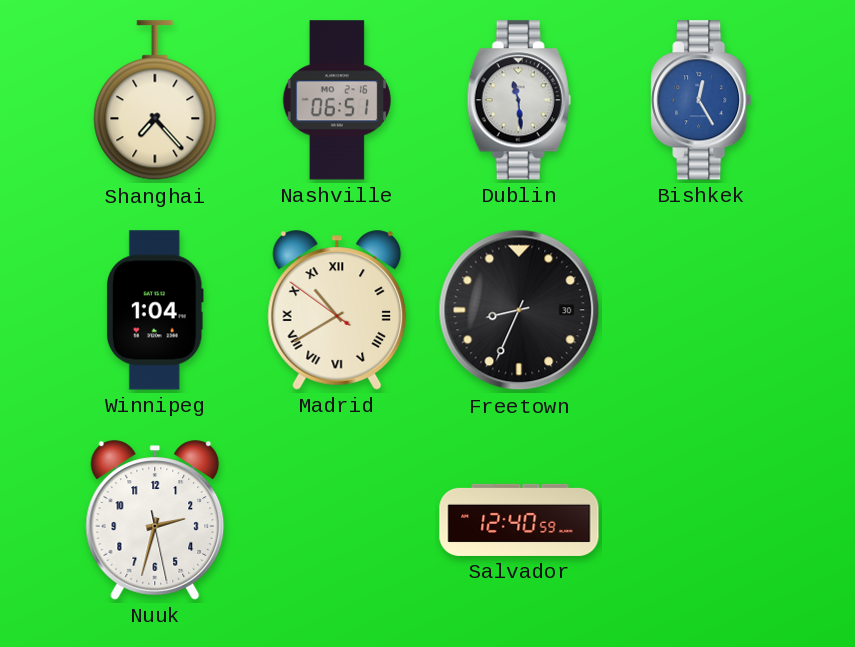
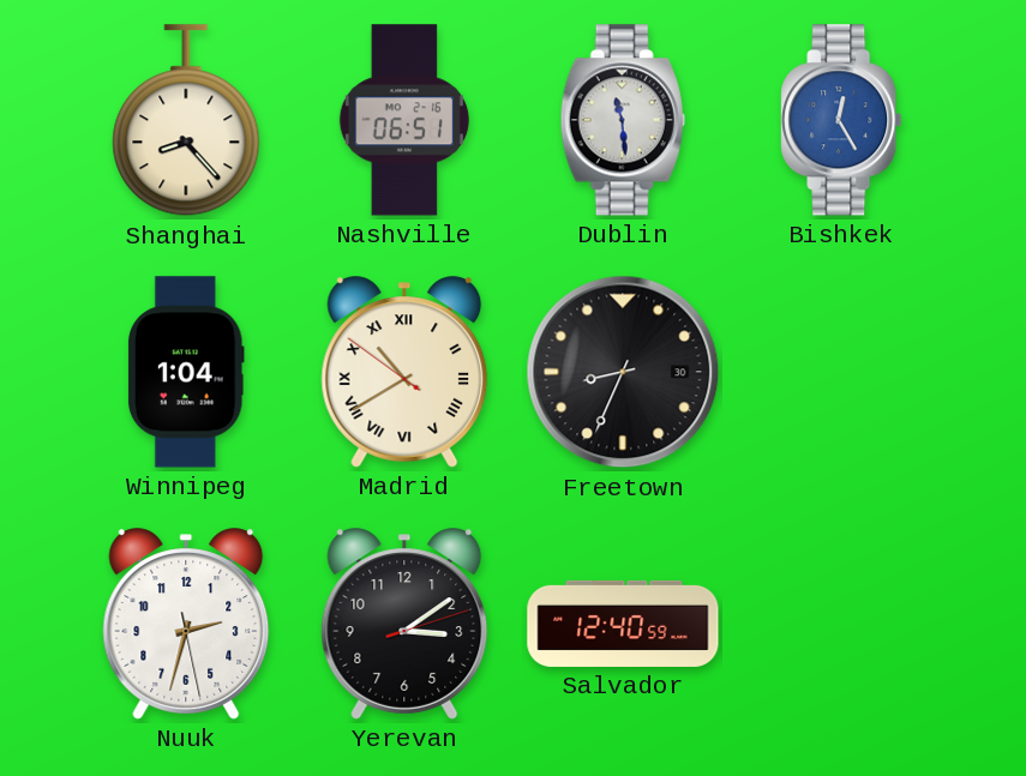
Shanghai: 7:23 -> 8:23
Yerevan: none -> 3:09
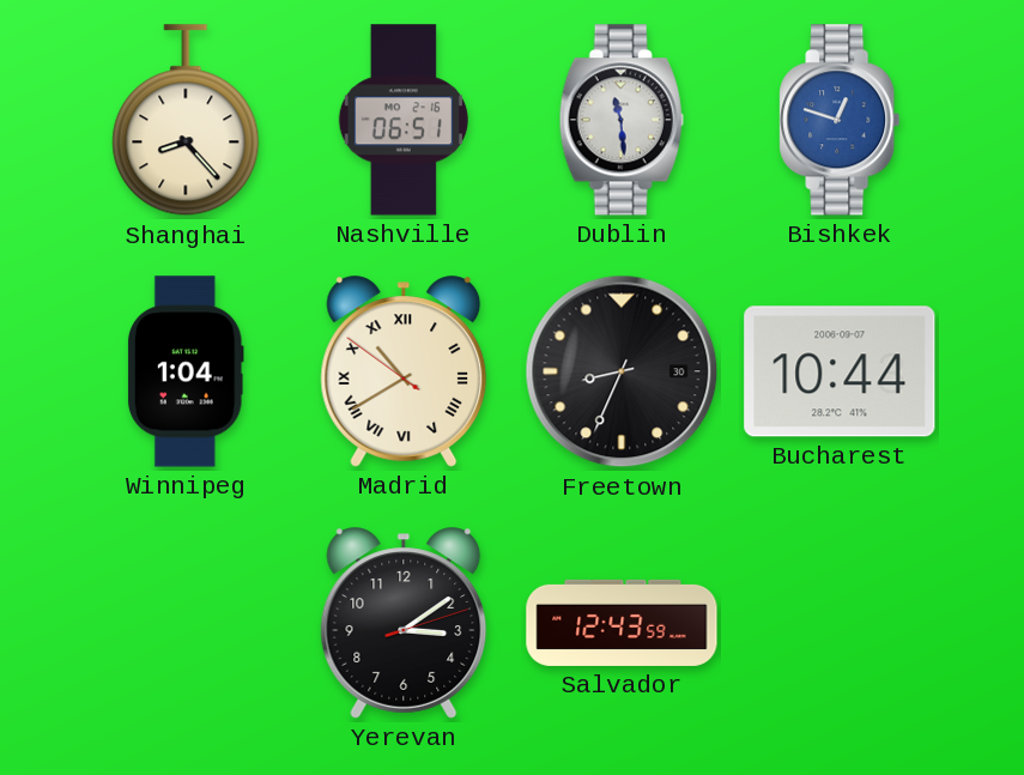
Bishkek: 12:25 -> 12:48
Bucharest: none -> 10:44
Nuuk: 2:32 -> none
Salvador: 12:40 -> 12:43
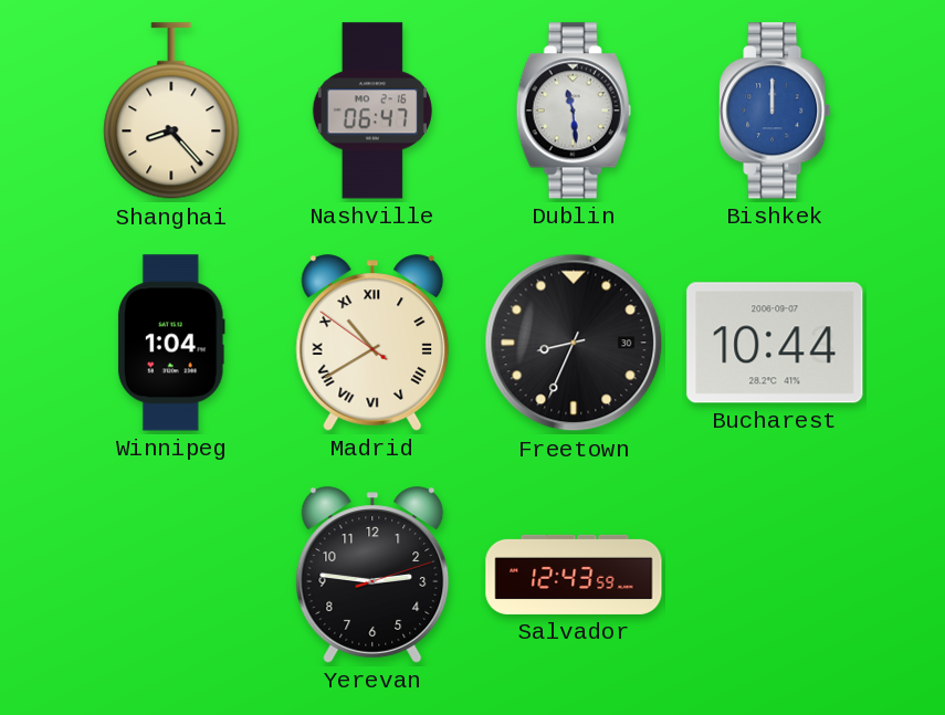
Nashville: 06:51 -> 06:47
Bishkek: 12:48 -> 12:00
Yerevan: 3:09 -> 2:46
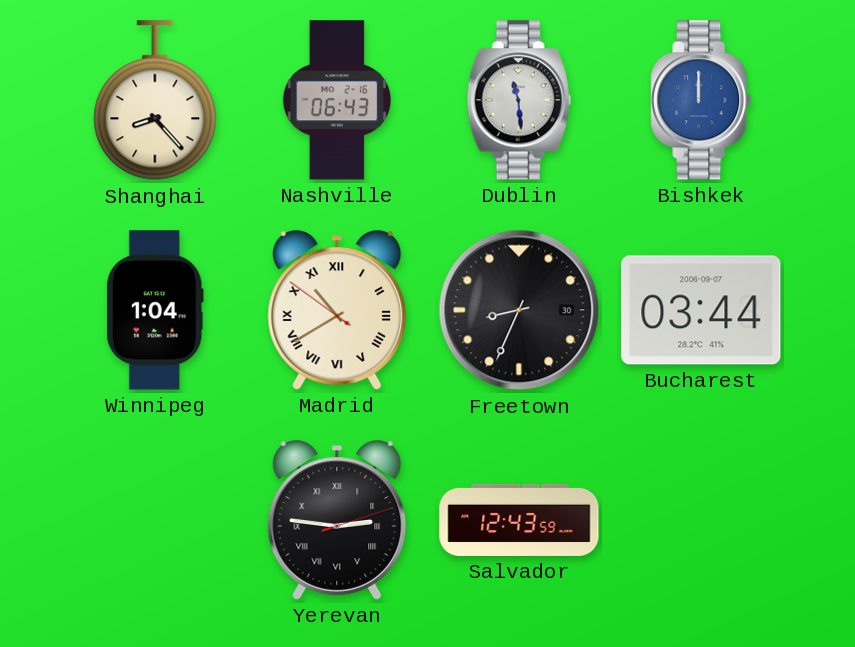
Nashville: 06:47 -> 06:43
Bucharest: 10:44 -> 03:44
Yerevan numerals: Arabic -> Roman
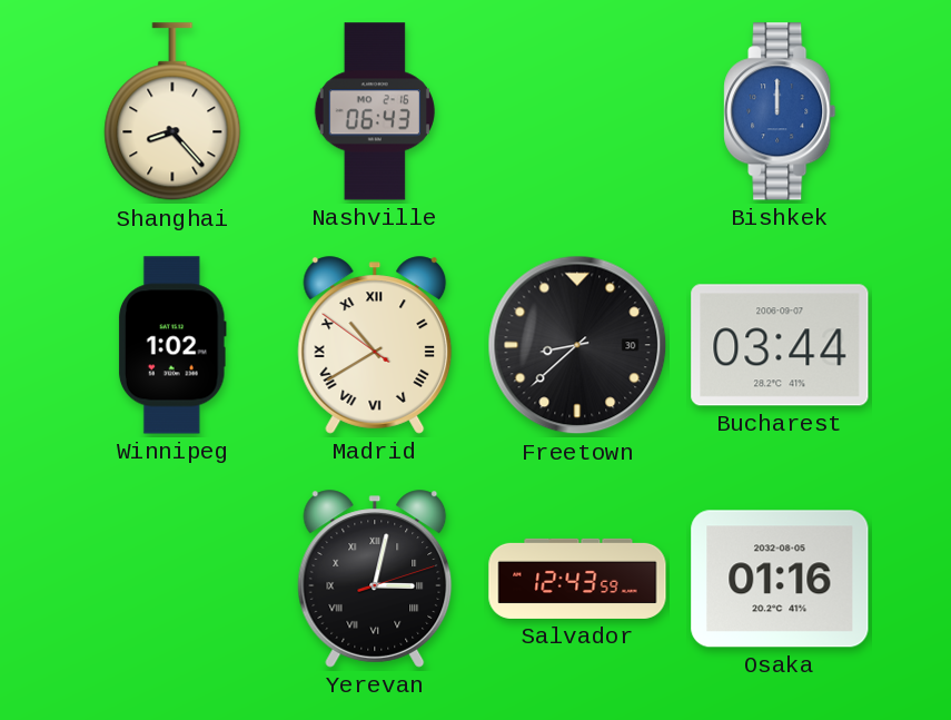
Dublin: 11:29 -> none
Winnipeg: 1:04 -> 1:02
Freetown: 8:34 -> 8:38
Yerevan: 2:46 -> 3:02
Osaka: none -> 01:16
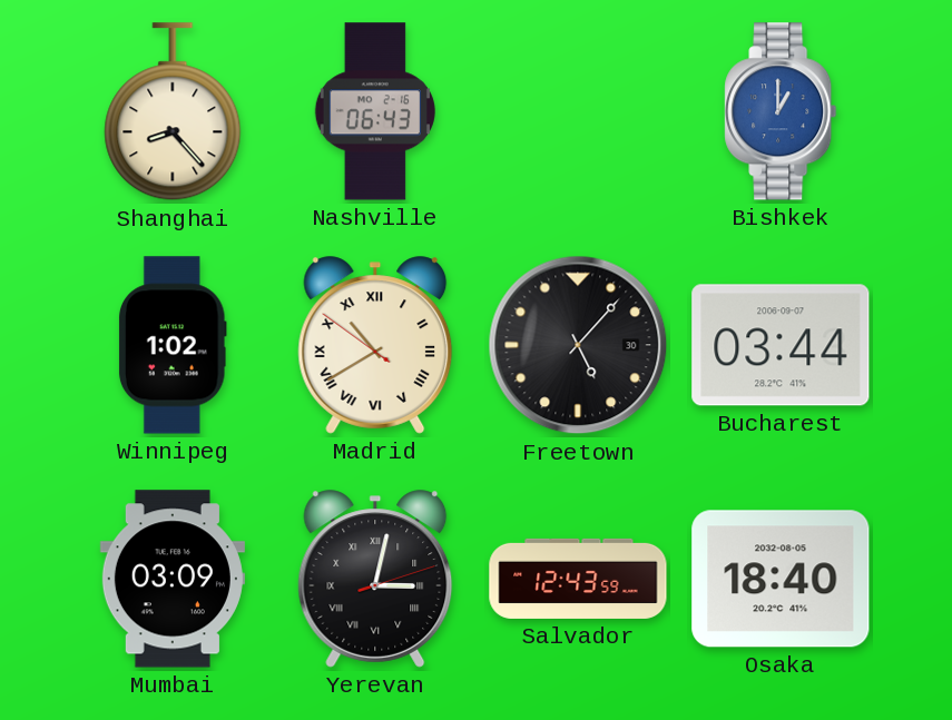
Bishkek: 12:00 -> 1:00
Freetown: 8:38 -> 5:07
Mumbai: none -> 03:09
Osaka: 01:16 -> 18:40
